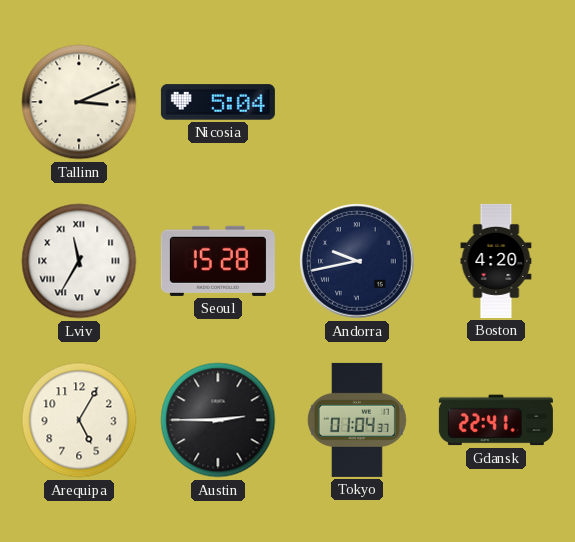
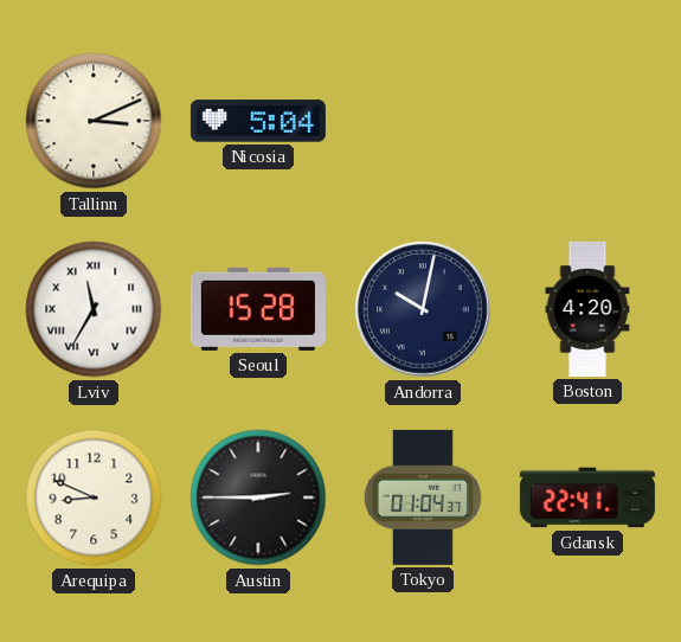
Andorra: 9:43 -> 10:02
Arequipa: 5:05 -> 8:49
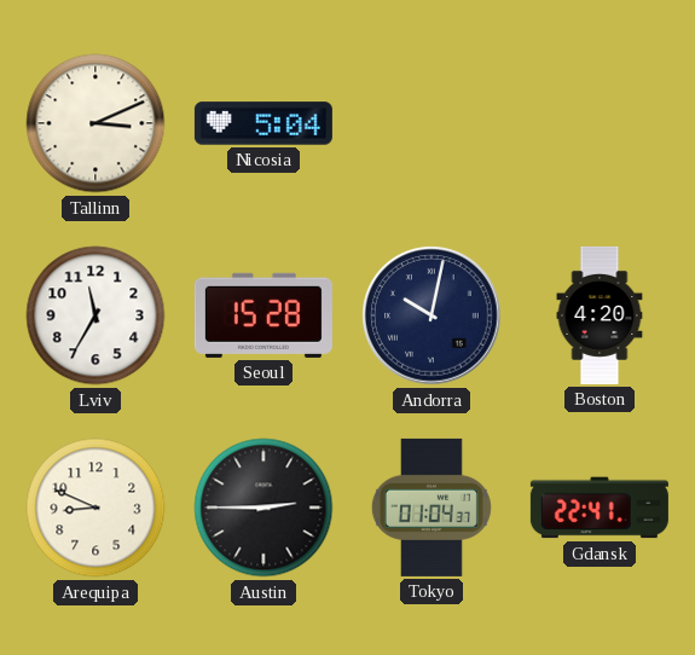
Lviv numerals: Roman -> Arabic
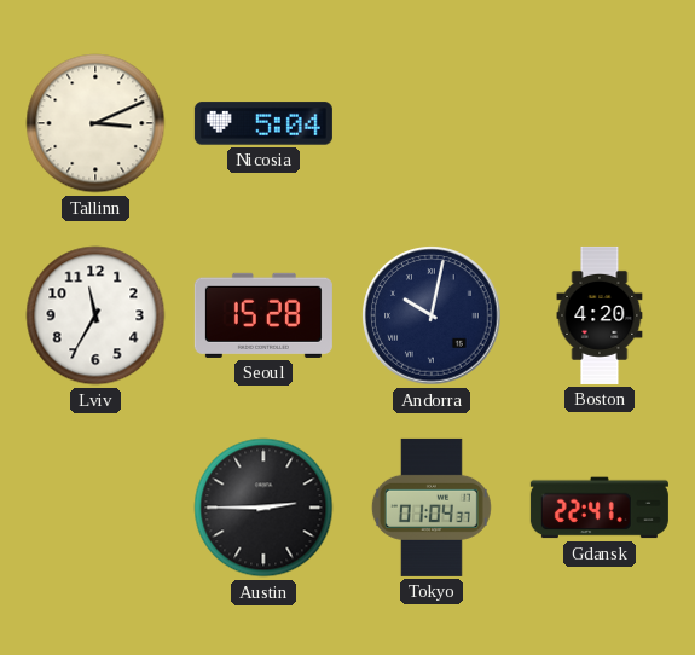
Arequipa: 8:49 -> none
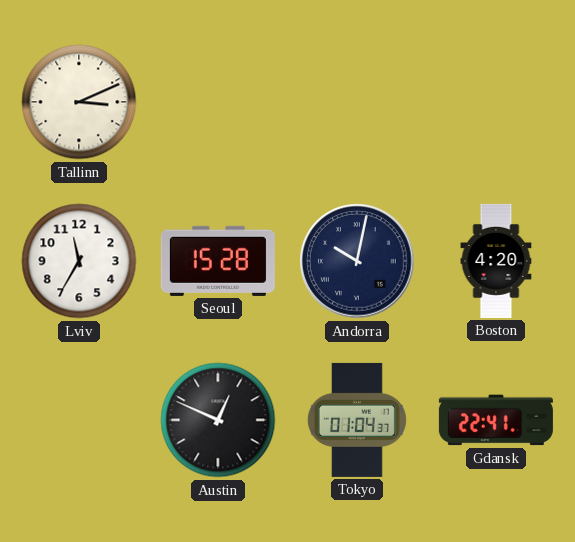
Nicosia: 5:04 -> none
Austin: 2:45 -> 12:49
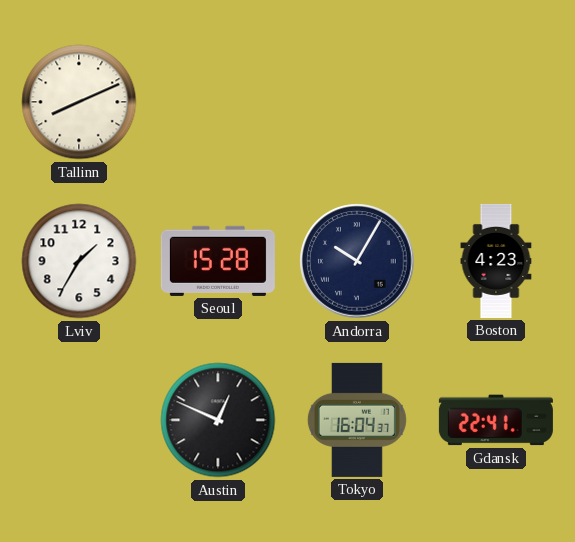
Tallinn: 3:11 -> 8:11
Lviv: 11:35 -> 1:35
Andorra: 10:02 -> 10:05
Boston: 4:20 -> 4:23
Tokyo: 01:04 -> 16:04
